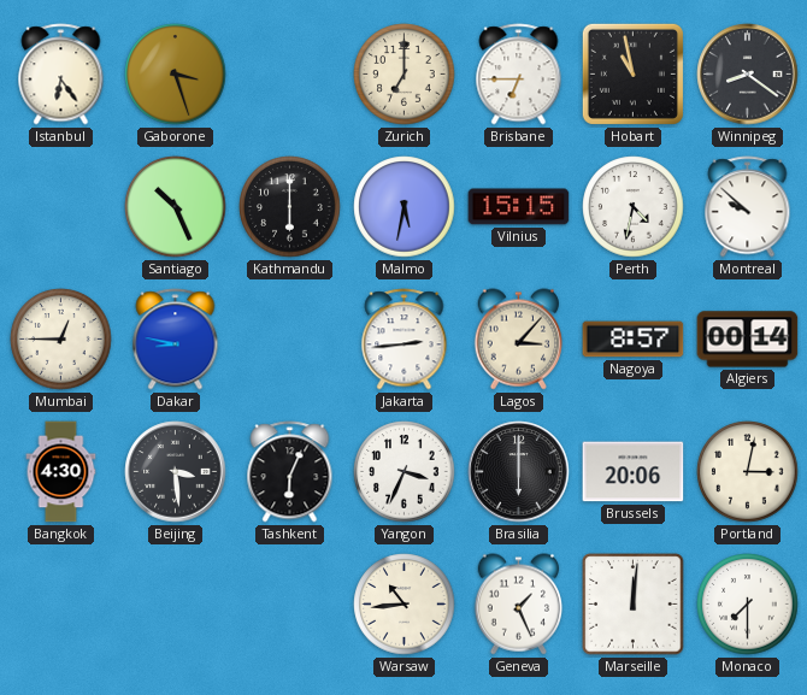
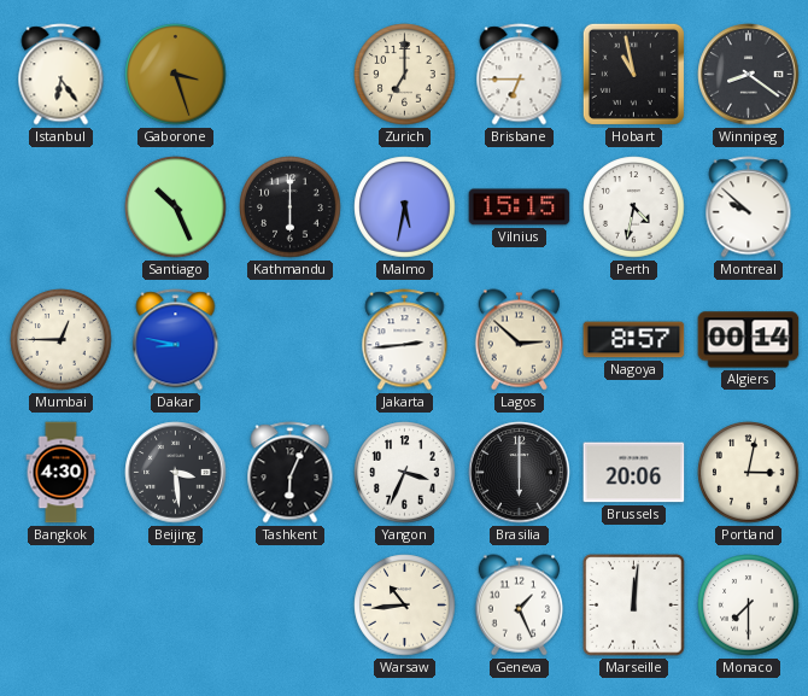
Lagos: 3:07 -> 2:52
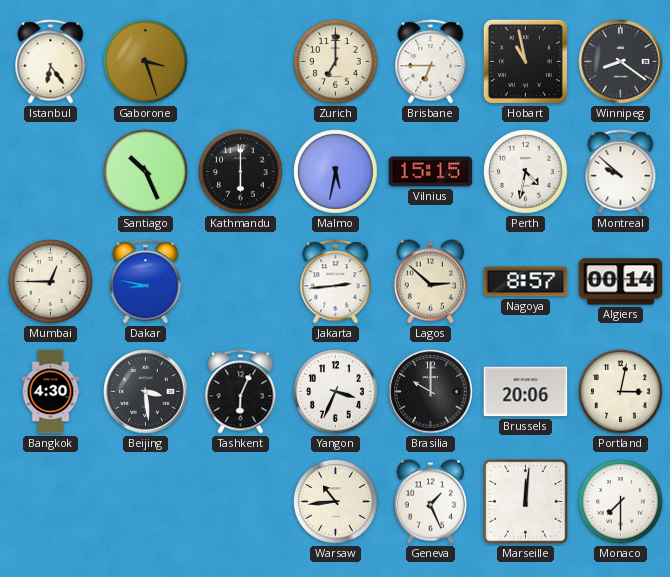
Brasilia: 6:00 -> 10:00
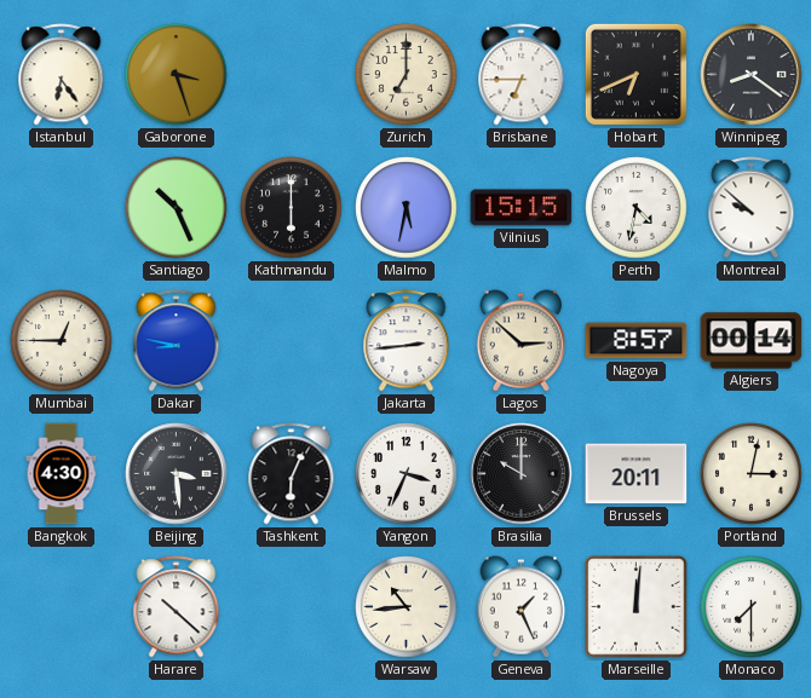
Hobart: 10:58 -> 6:41
Brussels: 20:06 -> 20:11
Harare: none -> 10:22
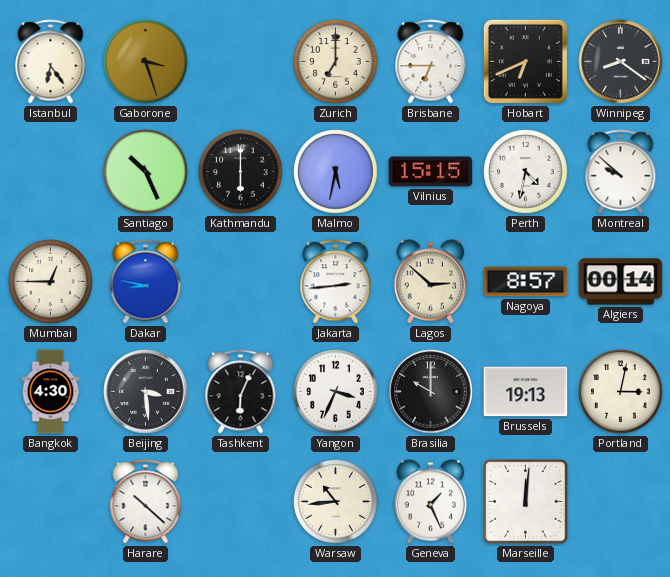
Brussels: 20:11 -> 19:13
Monaco: 7:30 -> none
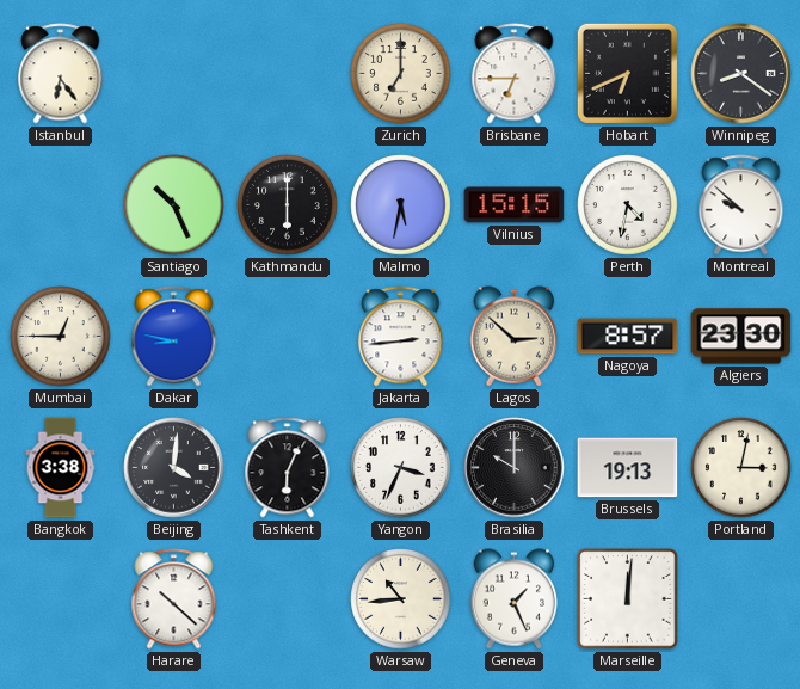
Gaborone: 3:27 -> none
Algiers: 00:14 -> 23:30
Bangkok: 4:30 -> 3:38
Beijing: 3:29 -> 4:01
